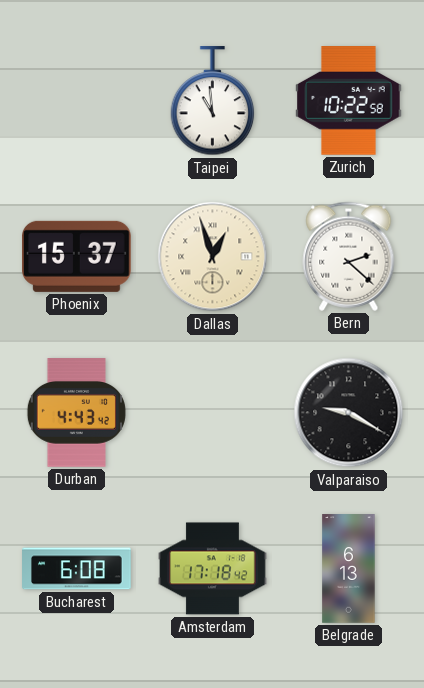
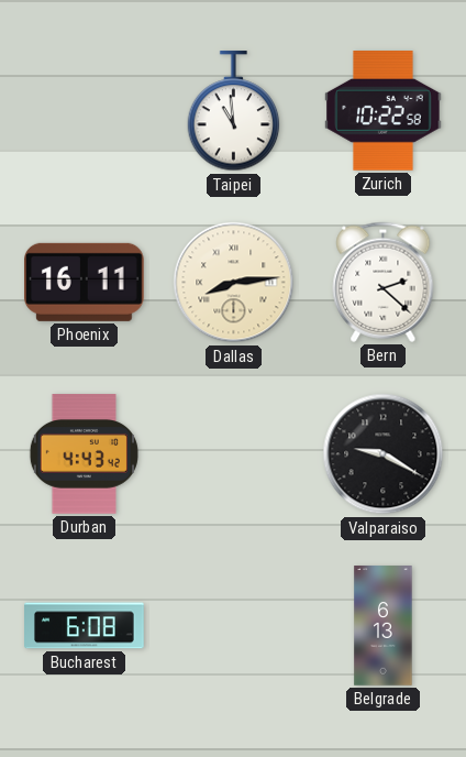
Phoenix: 15:37 -> 16:11
Dallas: 12:57 -> 8:14
Amsterdam: 17:18 -> none
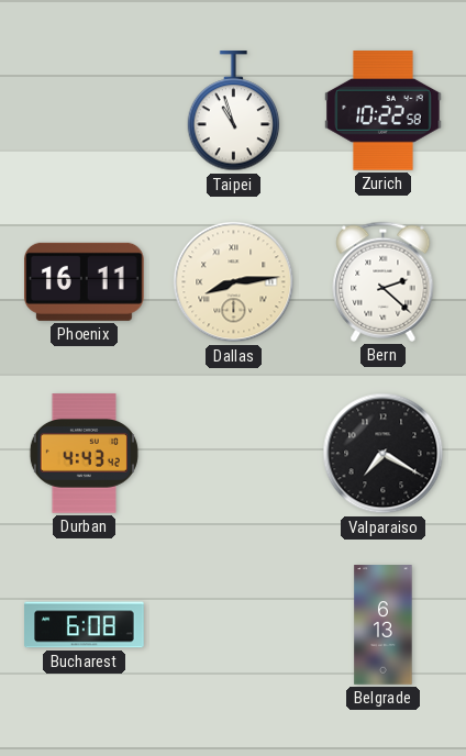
Taipei: 10:59 -> 10:57
Valparaiso: 9:20 -> 7:20
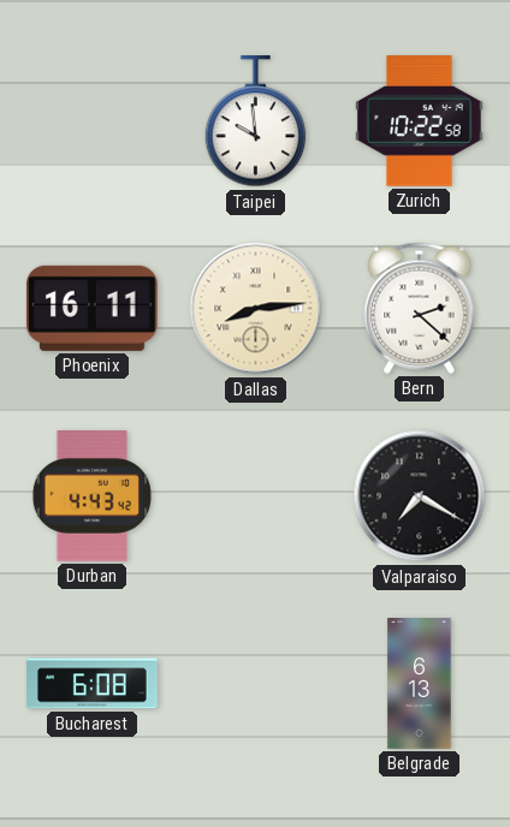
Taipei: 10:57 -> 9:59
